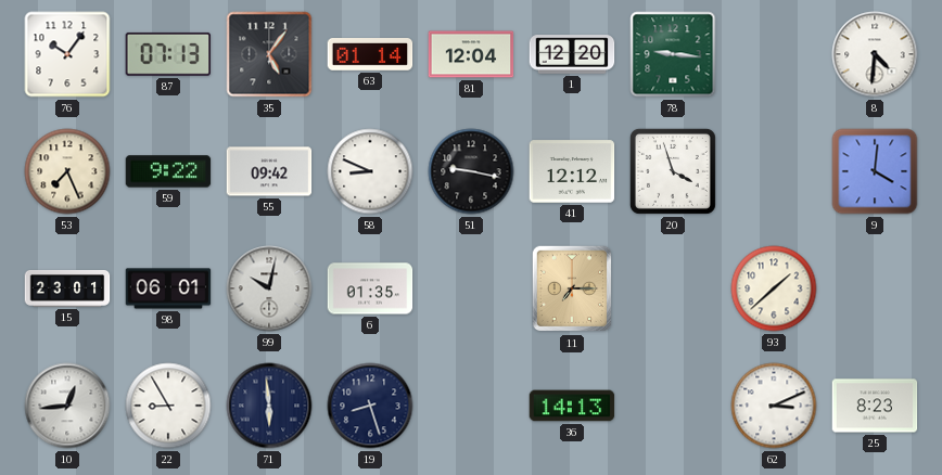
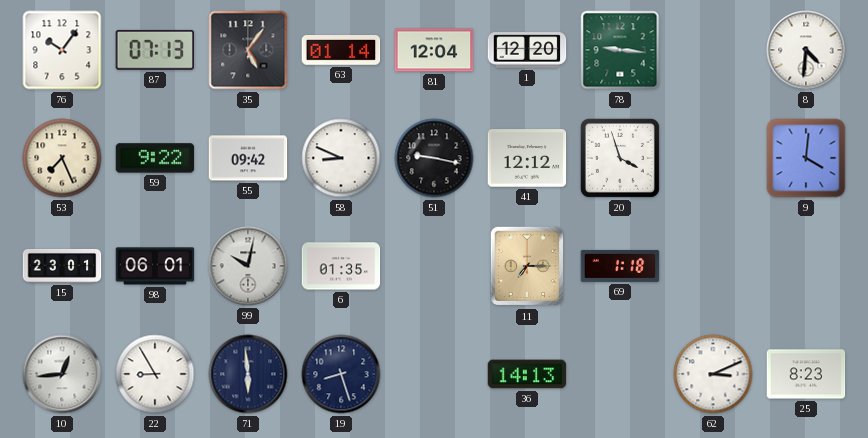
69: none -> 1:18
93: 1:38 -> none
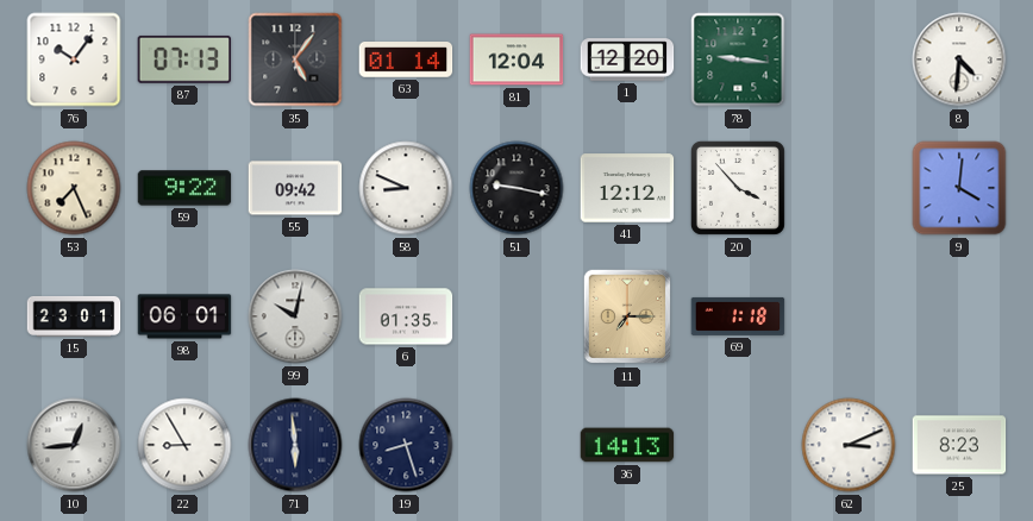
20: 3:57 -> 3:53
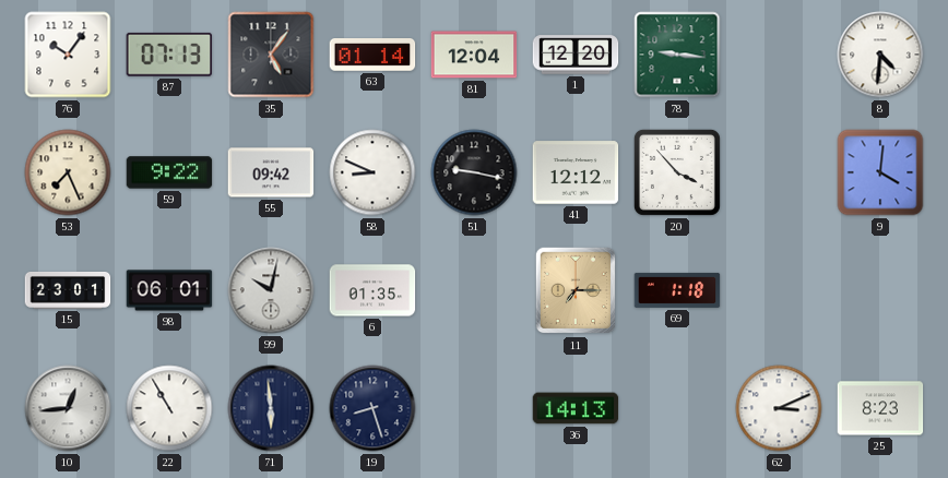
22: 8:55 -> 10:55
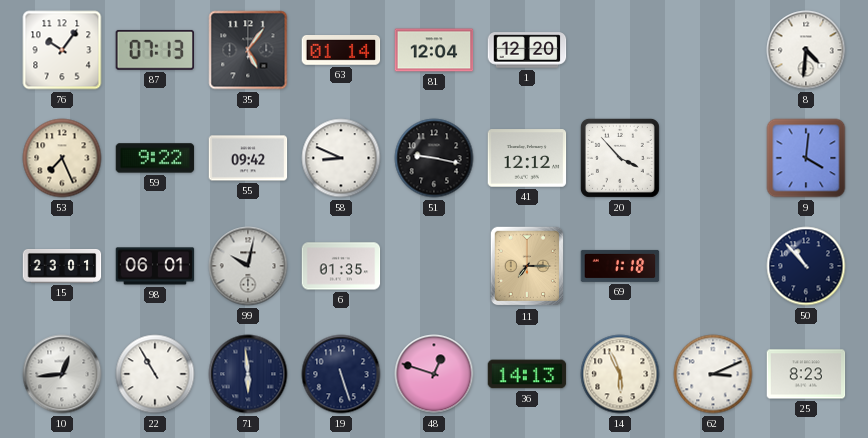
78: 9:16 -> none
50: none -> 10:53
19: 8:27 -> 5:27
48: none -> 12:48
14: none -> 5:56
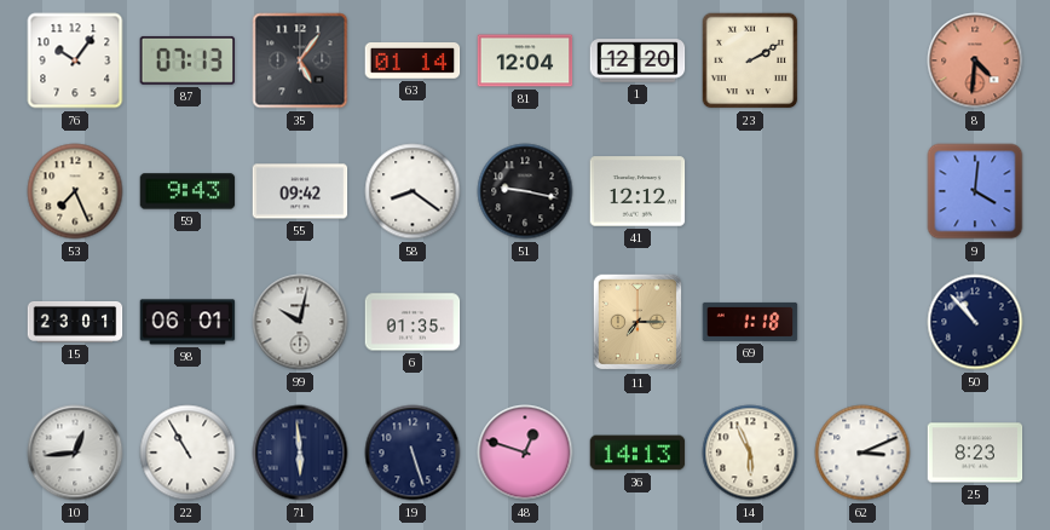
23: none -> 2:10
8 dial: white -> salmon
59: 9:22 -> 9:43
58: 8:49 -> 8:21
20: 3:53 -> none
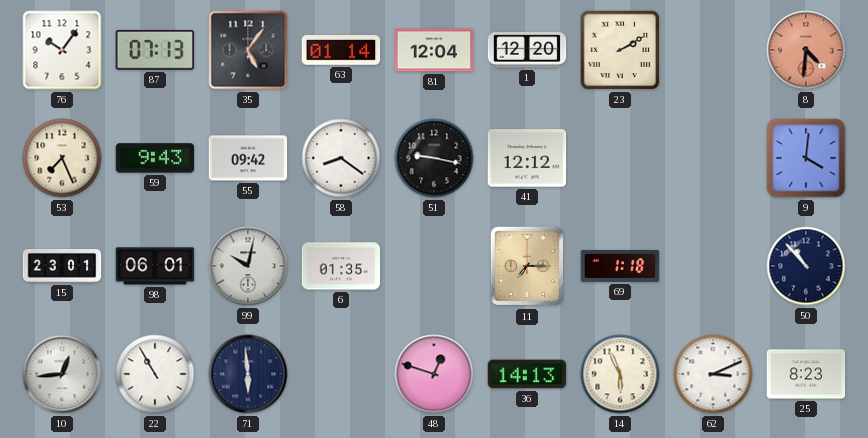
19: 5:27 -> none
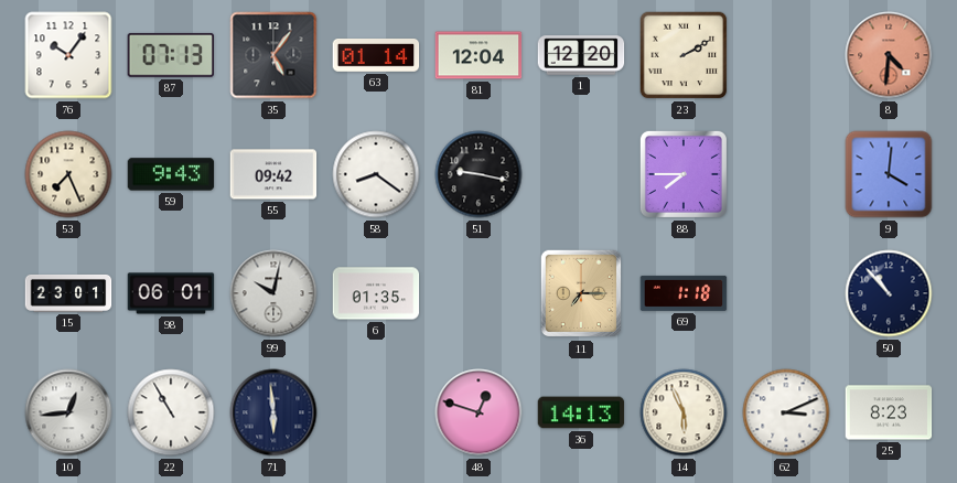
41: 12:12 -> none
88: none -> 7:45
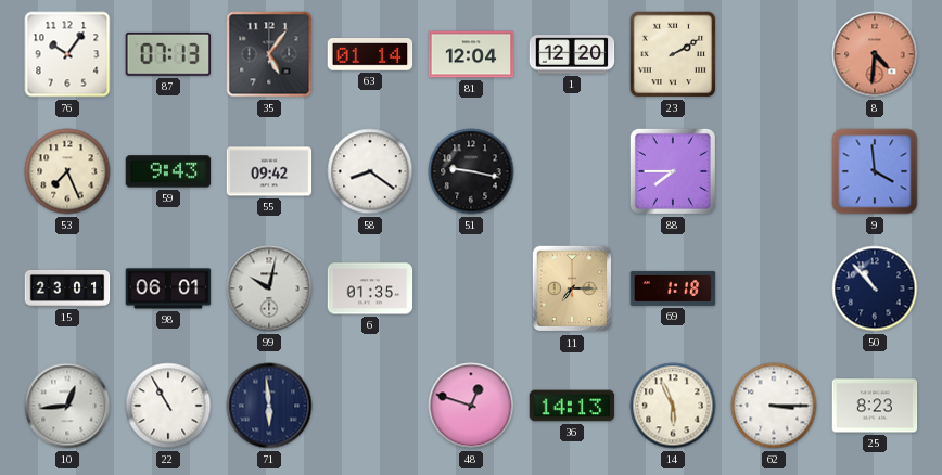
9: 4:01 -> 3:59
62: 3:11 -> 3:15
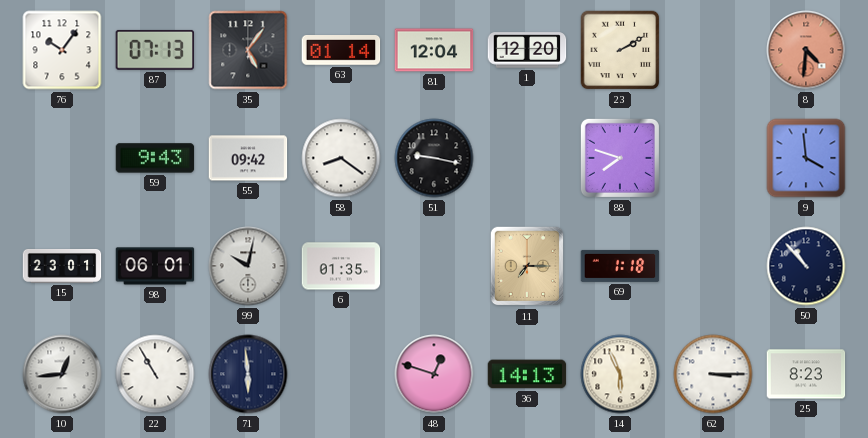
53: 7:26 -> none
88: 7:45 -> 7:48
